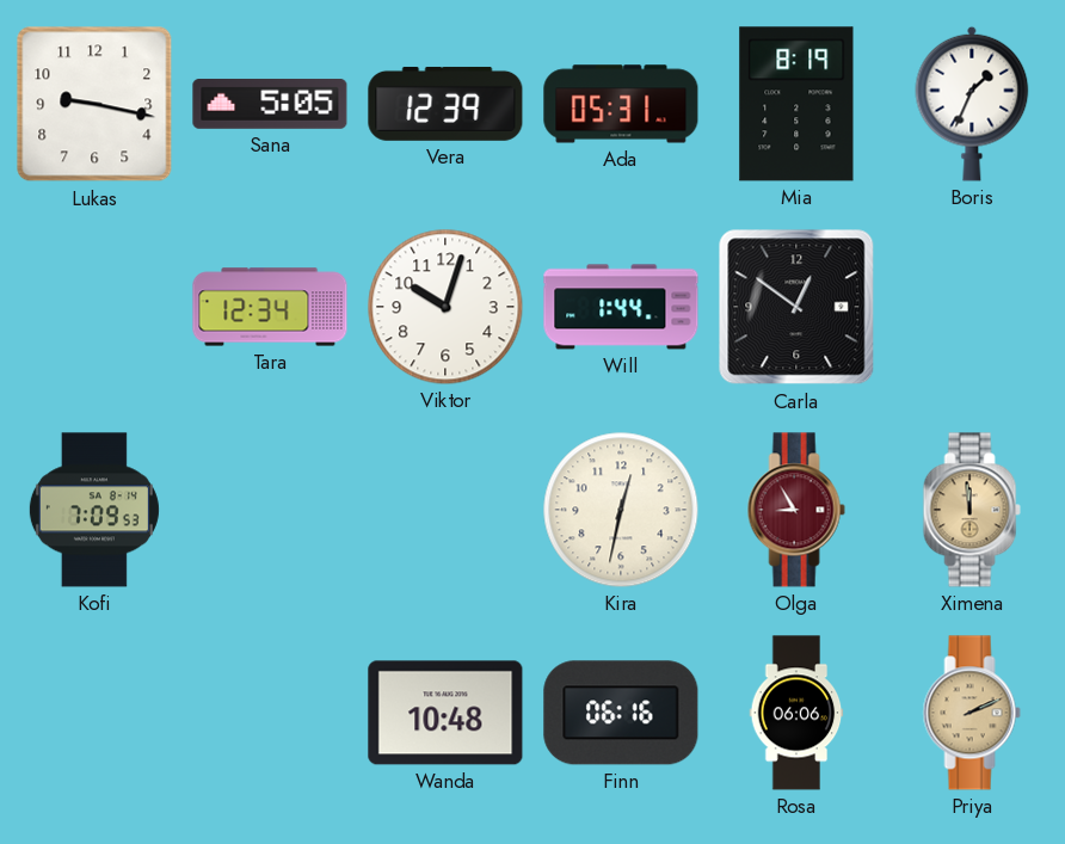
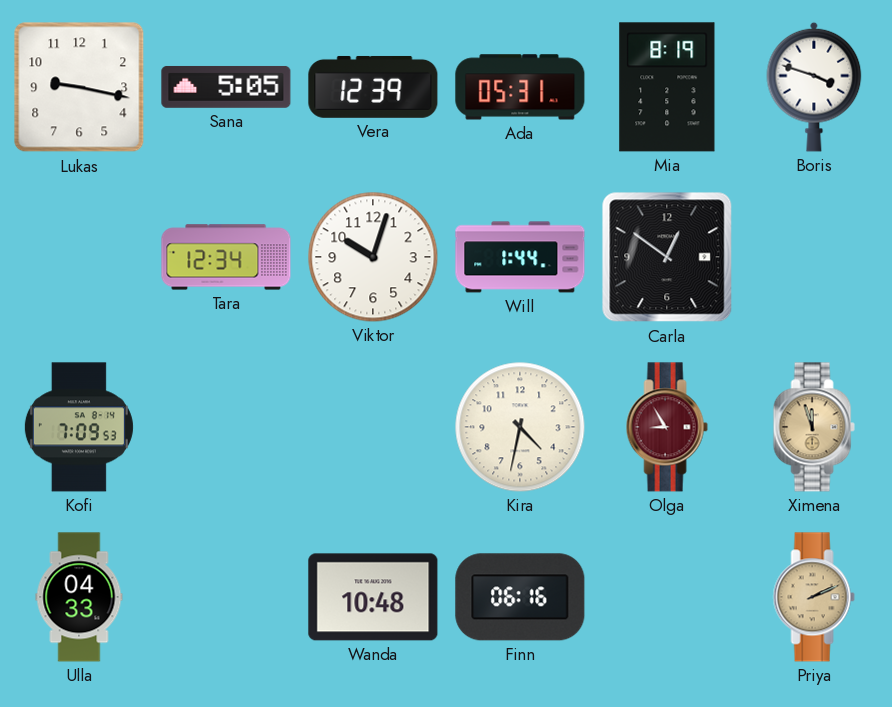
Boris: 1:34 -> 3:48
Kira: 12:32 -> 4:32
Ximena: 11:59 -> 11:57
Ulla: none -> 04:33
Rosa: 06:06 -> none
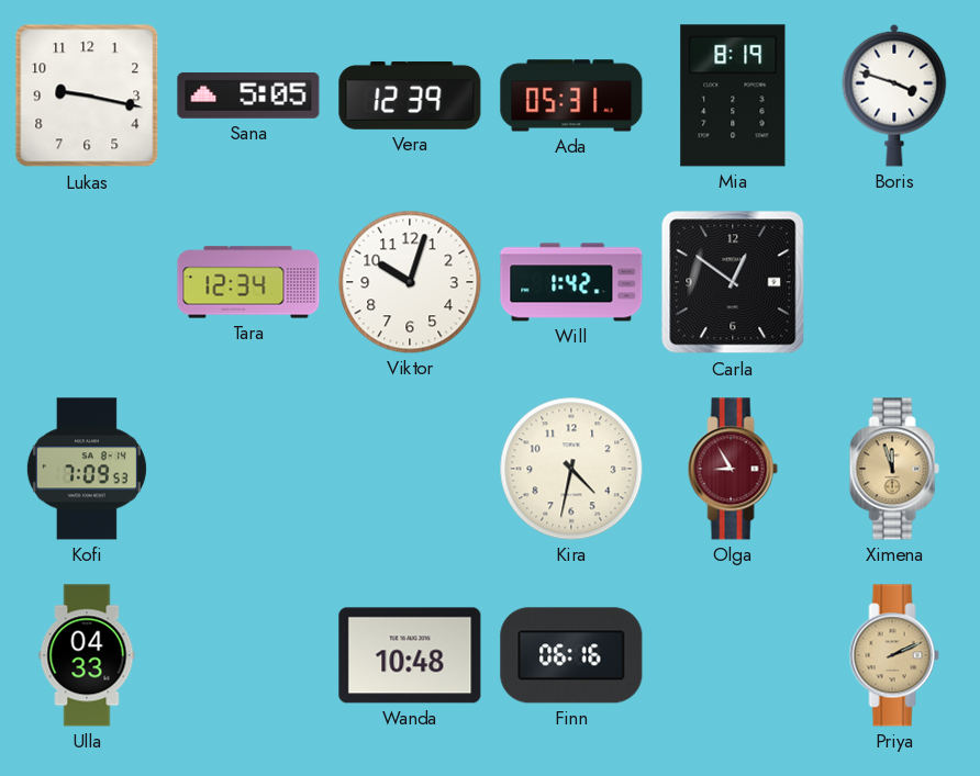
Will: 1:44 -> 1:42
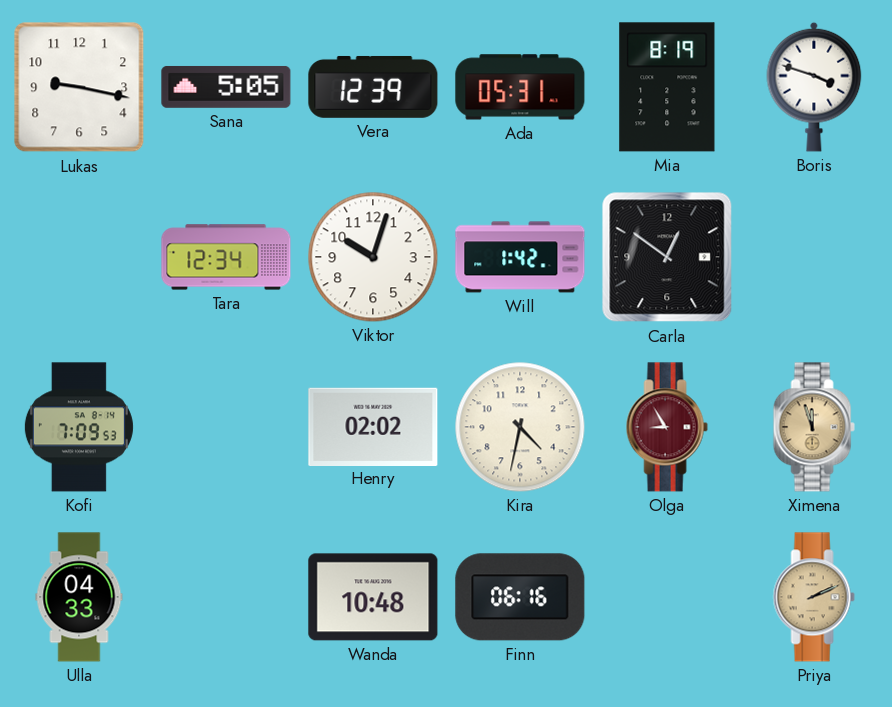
Henry: none -> 02:02
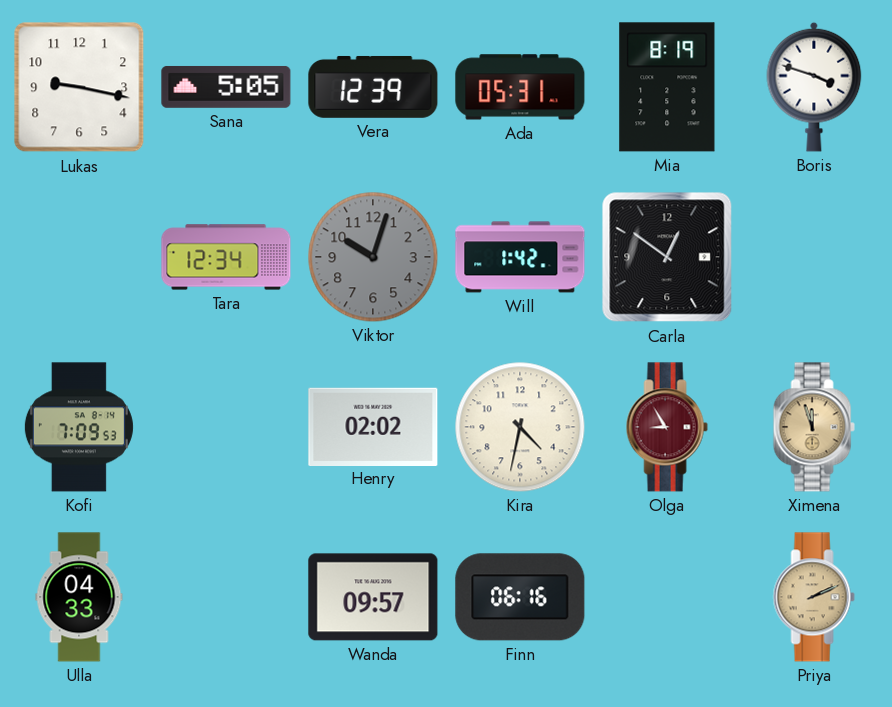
Viktor dial: white -> grey
Wanda: 10:48 -> 09:57
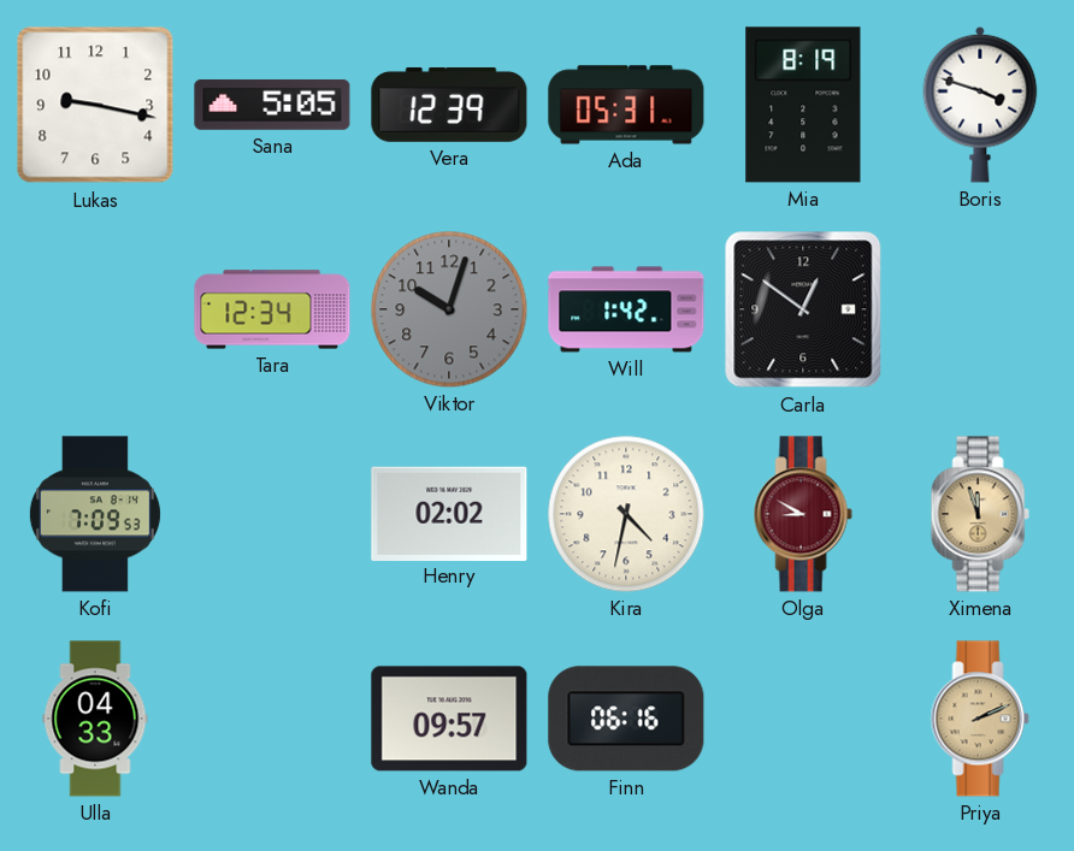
Olga: 8:55 -> 8:50
